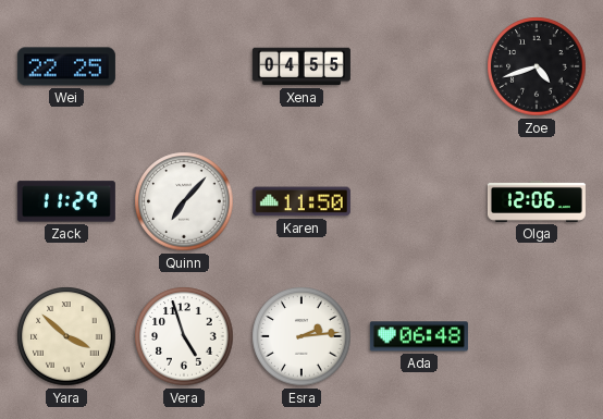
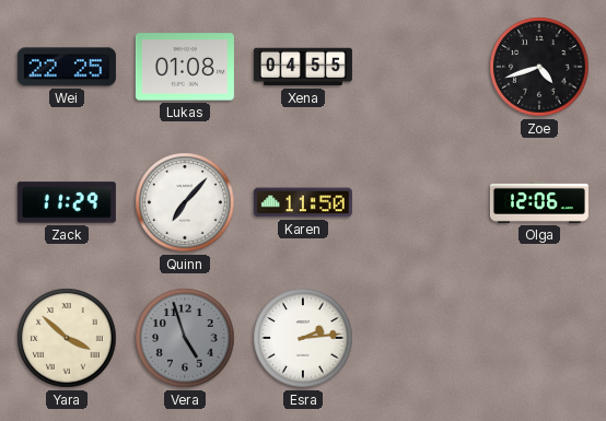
Lukas: none -> 01:08
Vera dial: white -> grey
Ada: 06:48 -> none
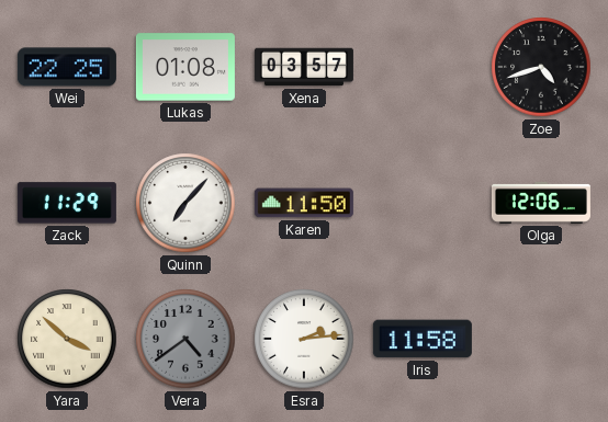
Xena: 04:55 -> 03:57
Vera: 4:57 -> 4:39
Iris: none -> 11:58
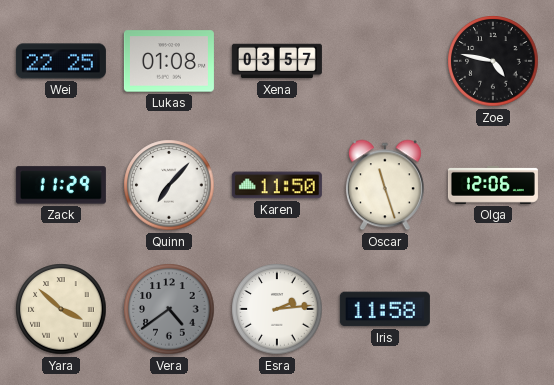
Zoe: 4:42 -> 4:47
Oscar: none -> 11:27
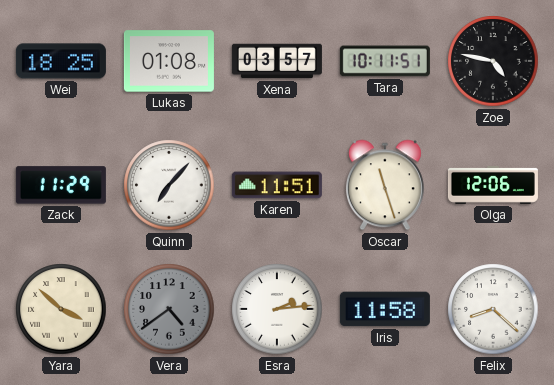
Wei: 22:25 -> 18:25
Tara: none -> 10:11
Karen: 11:50 -> 11:51
Felix: none -> 8:22
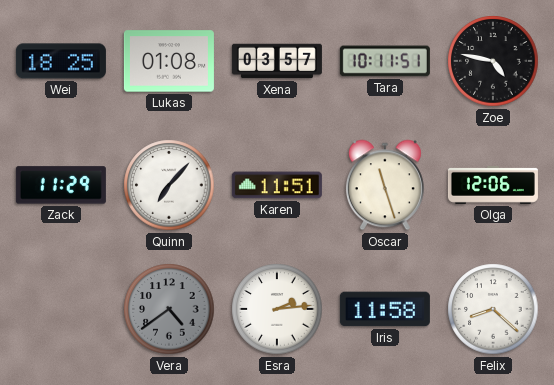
Yara: 3:52 -> none
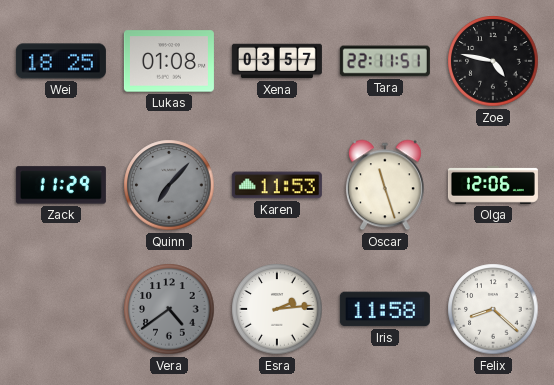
Tara: 10:11 -> 22:11
Quinn dial: white -> grey
Karen: 11:51 -> 11:53
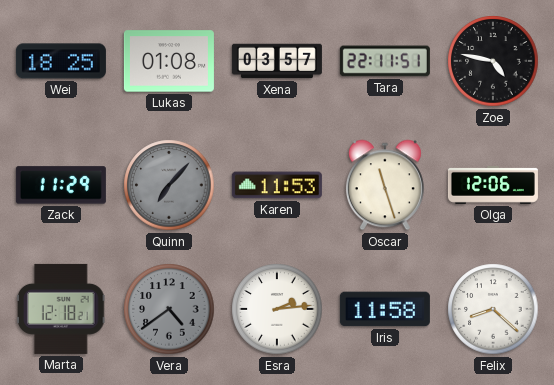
Marta: none -> 12:18
